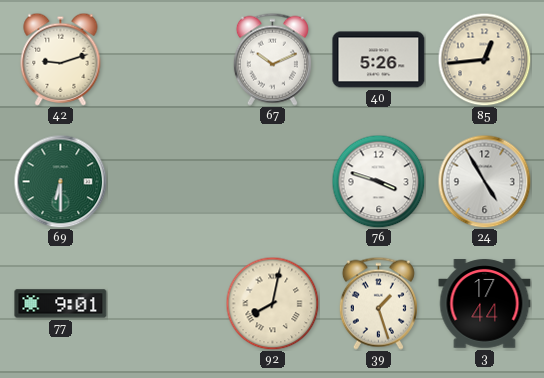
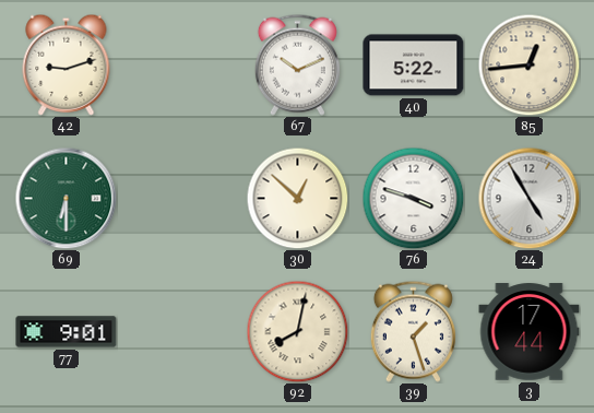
40: 5:26 -> 5:22
30: none -> 12:52
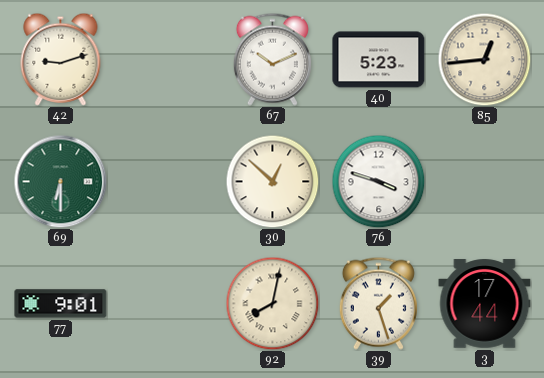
40: 5:22 -> 5:23
24: 4:55 -> none
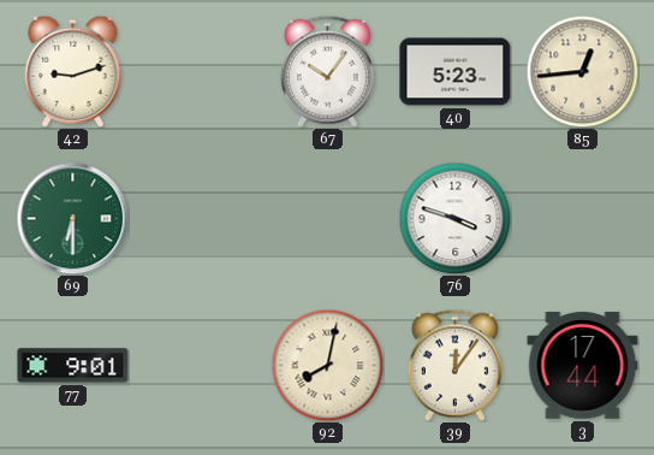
67: 10:11 -> 10:06
30: 12:52 -> none
39: 1:27 -> 12:06
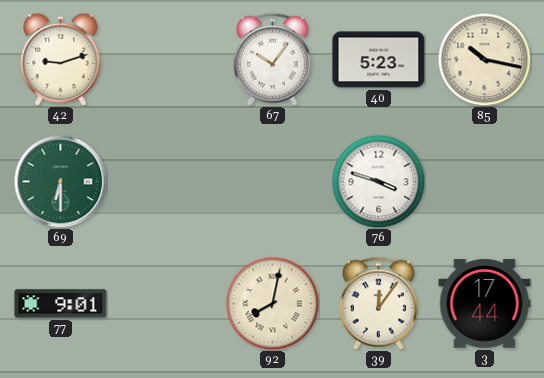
85: 12:44 -> 10:17
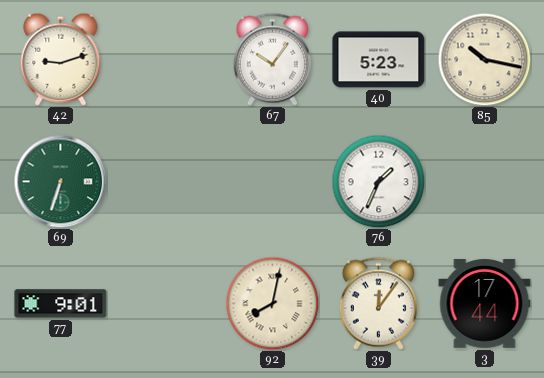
69: 6:30 -> 6:33
76: 3:48 -> 1:34
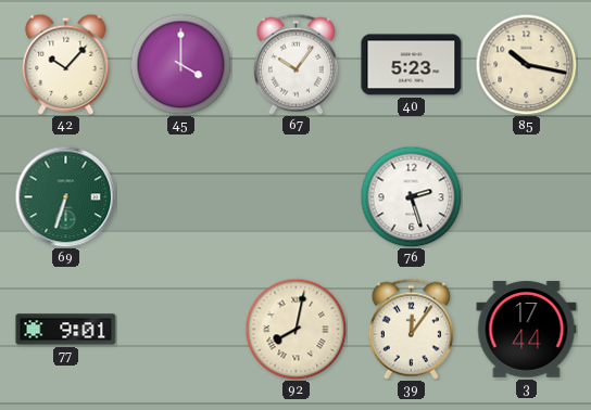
42: 9:12 -> 10:07
45: none -> 4:00
76: 1:34 -> 2:27
